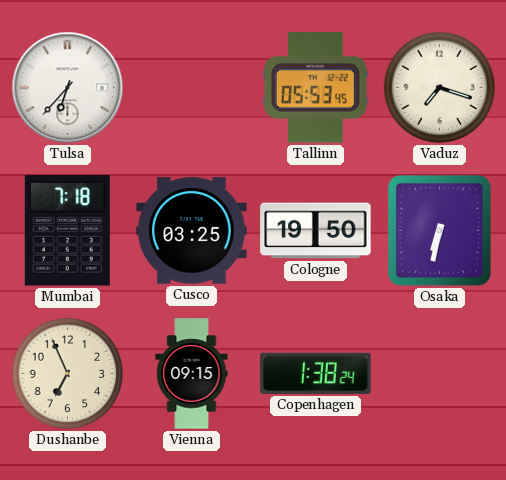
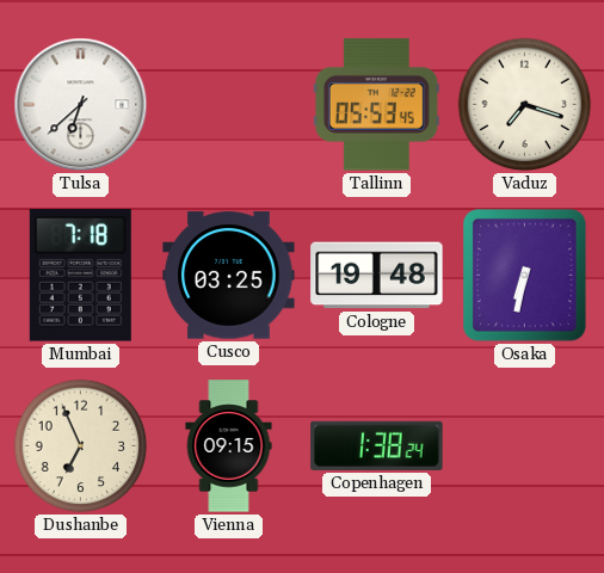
Tulsa: 6:37 -> 6:38
Cologne: 19:50 -> 19:48
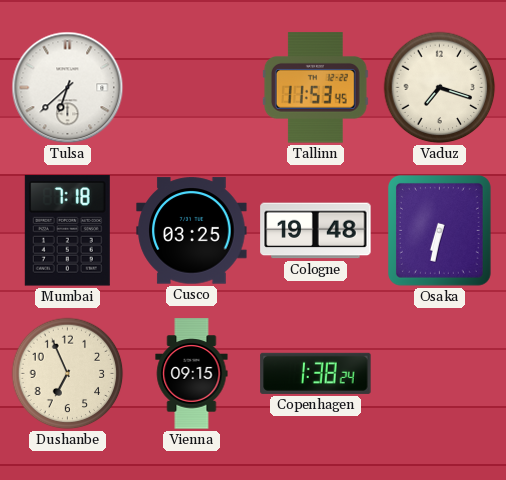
Tallinn: 05:53 -> 11:53
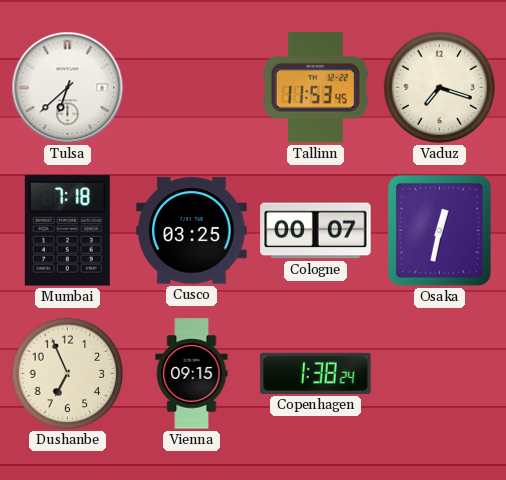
Cologne: 19:48 -> 00:07
Osaka: 6:32 -> 12:32
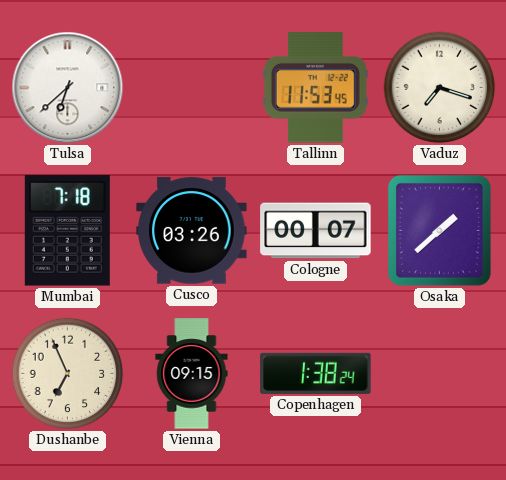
Cusco: 03:25 -> 03:26
Osaka: 12:32 -> 1:38
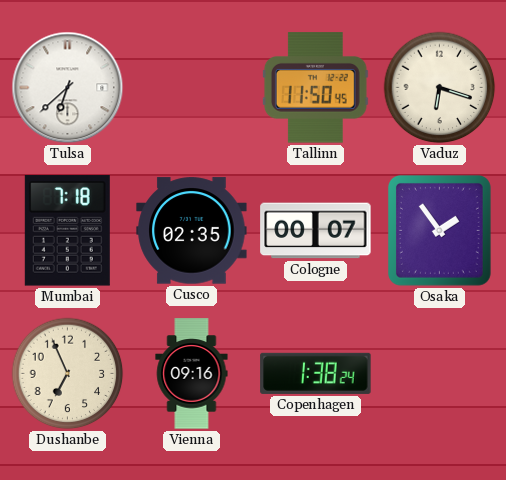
Tallinn: 11:53 -> 11:50
Vaduz: 7:18 -> 6:18
Cusco: 03:26 -> 02:35
Osaka: 1:38 -> 1:54
Vienna: 09:15 -> 09:16
